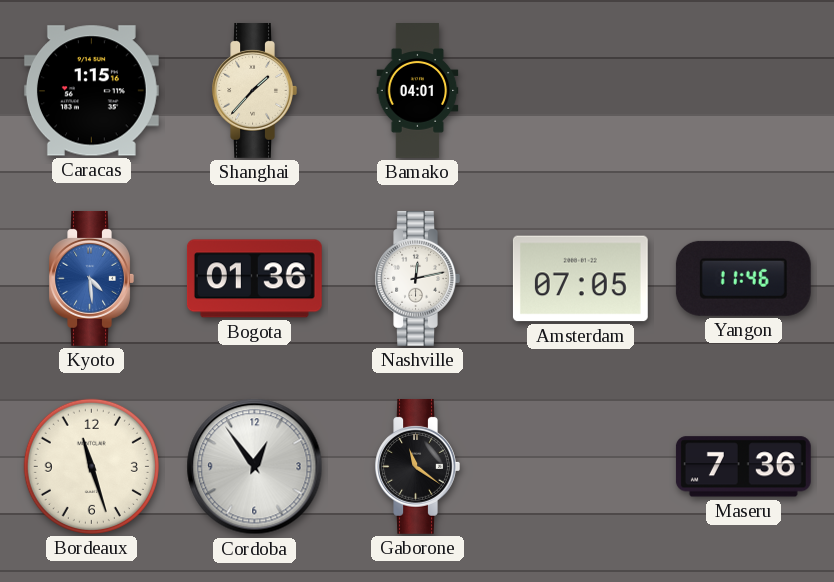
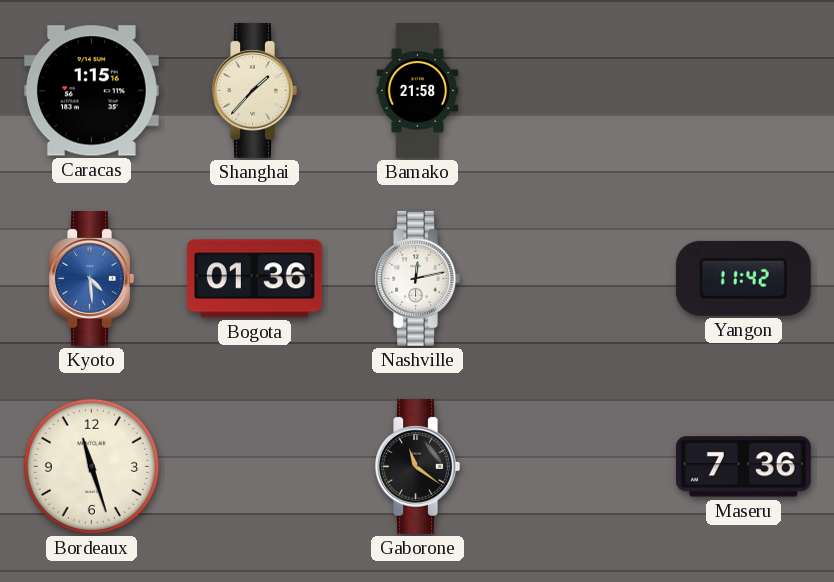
Bamako: 04:01 -> 21:58
Amsterdam: 07:05 -> none
Yangon: 11:46 -> 11:42
Cordoba: 12:54 -> none
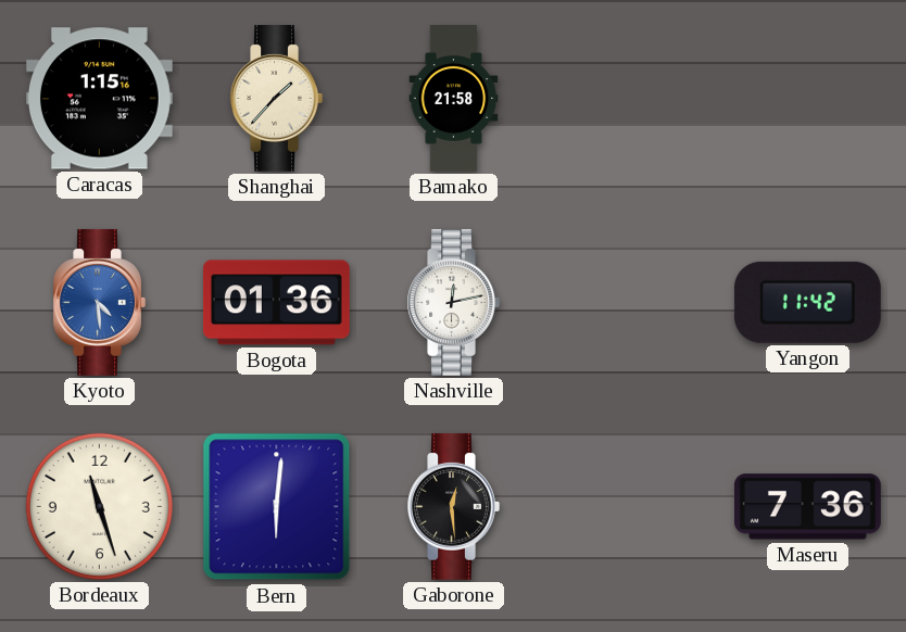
Bern: none -> 6:01
Gaborone: 11:21 -> 12:29
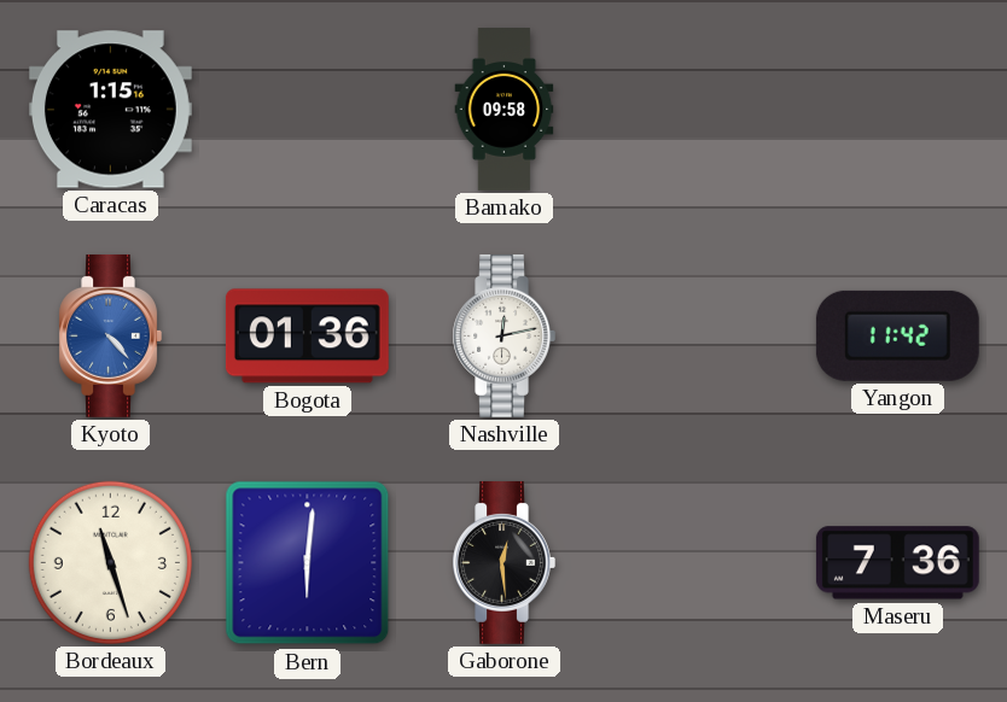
Shanghai: 1:37 -> none
Bamako: 21:58 -> 09:58
Kyoto: 4:29 -> 4:23
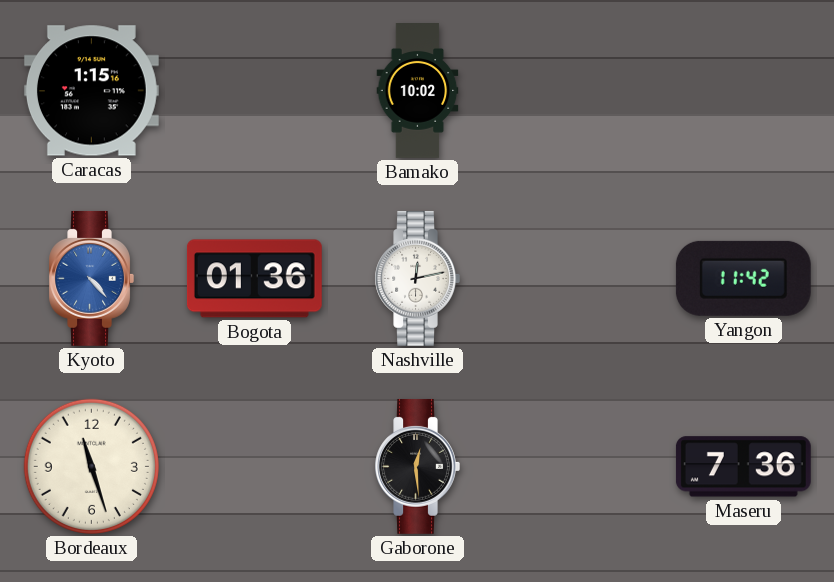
Bamako: 09:58 -> 10:02
Bern: 6:01 -> none
